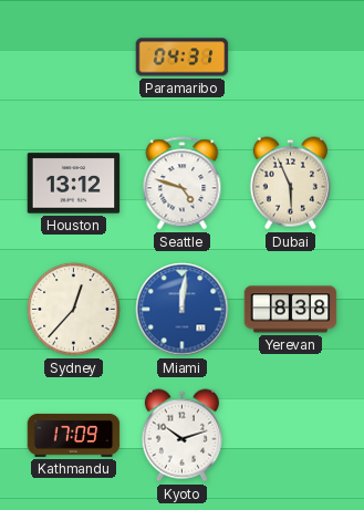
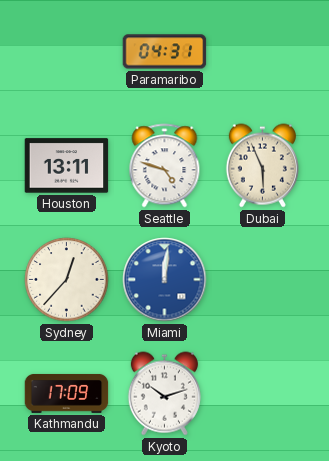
Houston: 13:12 -> 13:11
Yerevan: 8:38 -> none
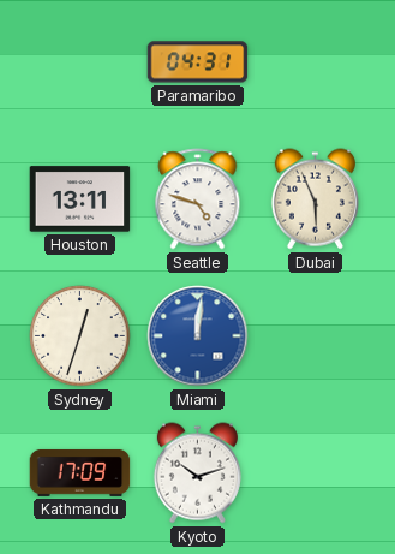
Sydney: 12:37 -> 12:33
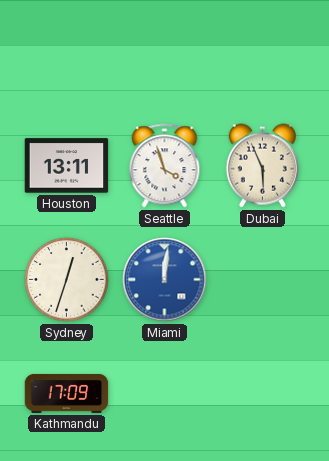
Paramaribo: 04:31 -> none
Seattle: 4:48 -> 3:57
Kyoto: 10:12 -> none
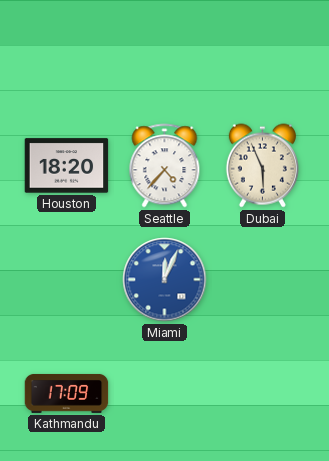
Houston: 13:11 -> 18:20
Seattle: 3:57 -> 4:37
Sydney: 12:33 -> none
Miami: 12:01 -> 12:04
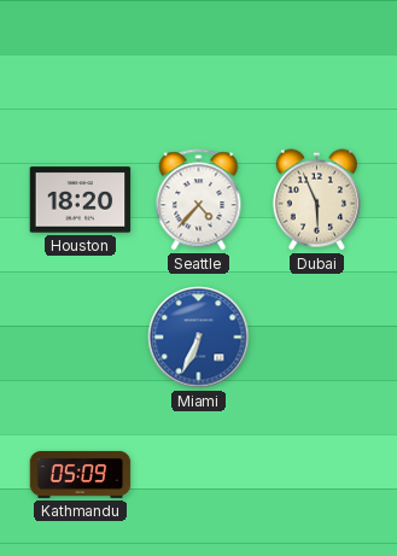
Miami: 12:04 -> 6:34
Kathmandu: 17:09 -> 05:09
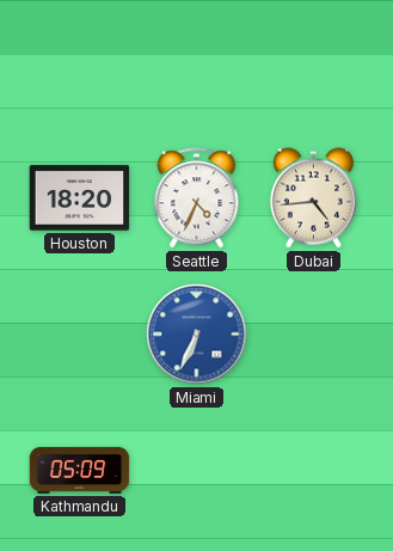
Seattle: 4:37 -> 4:34
Dubai: 5:56 -> 4:44
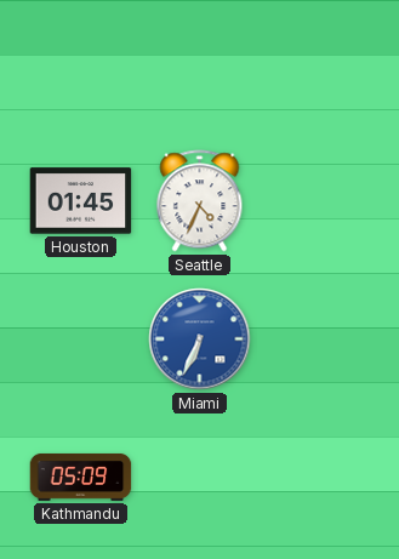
Houston: 18:20 -> 01:45
Dubai: 4:44 -> none
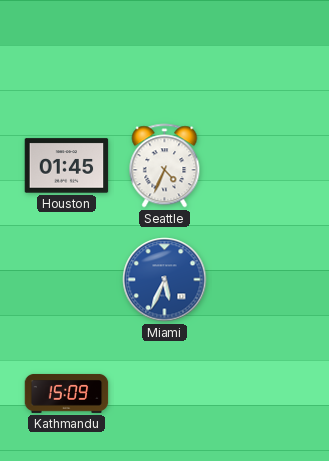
Miami: 6:34 -> 5:34
Kathmandu: 05:09 -> 15:09
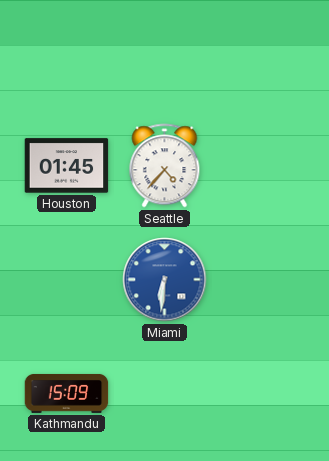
Seattle: 4:34 -> 4:37
Miami: 5:34 -> 6:31
